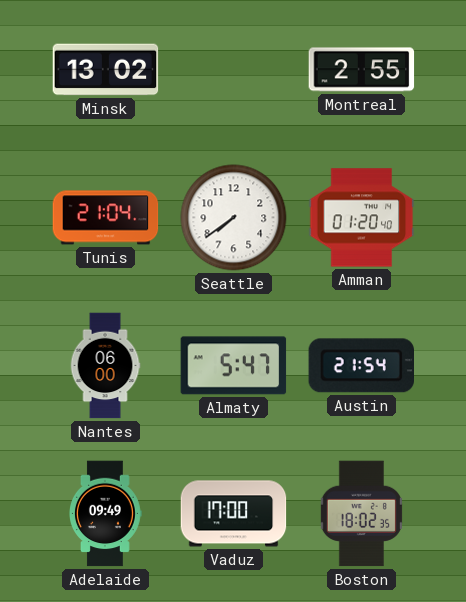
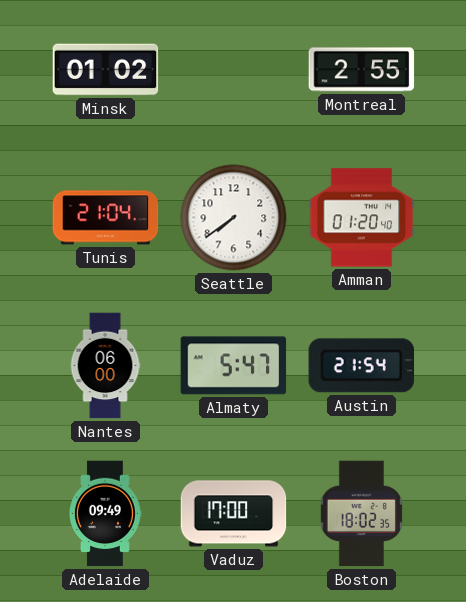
Minsk: 13:02 -> 01:02
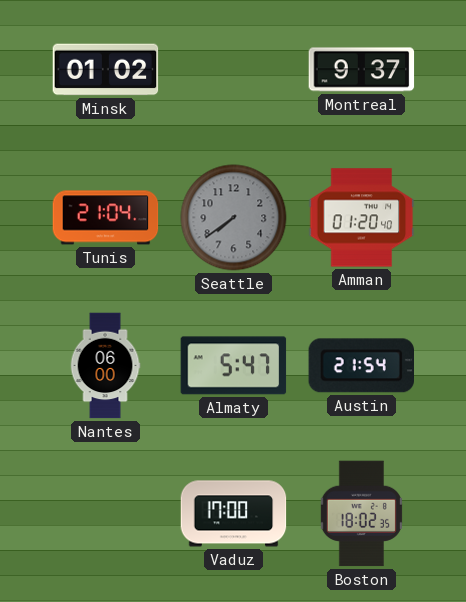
Montreal: 2:55 -> 9:37
Seattle dial: white -> grey
Adelaide: 09:49 -> none
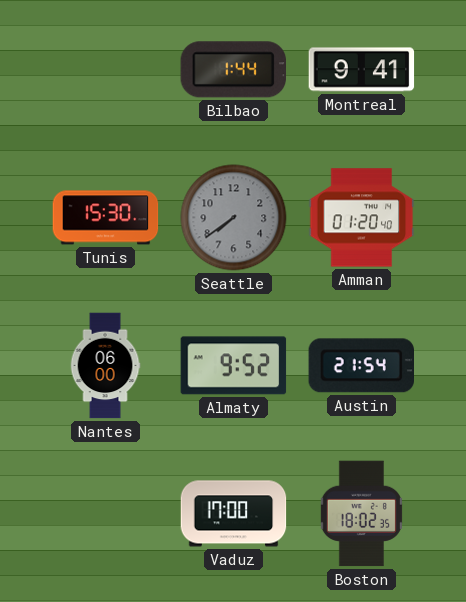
Minsk: 01:02 -> none
Bilbao: none -> 1:44
Montreal: 9:37 -> 9:41
Tunis: 21:04 -> 15:30
Almaty: 5:47 -> 9:52
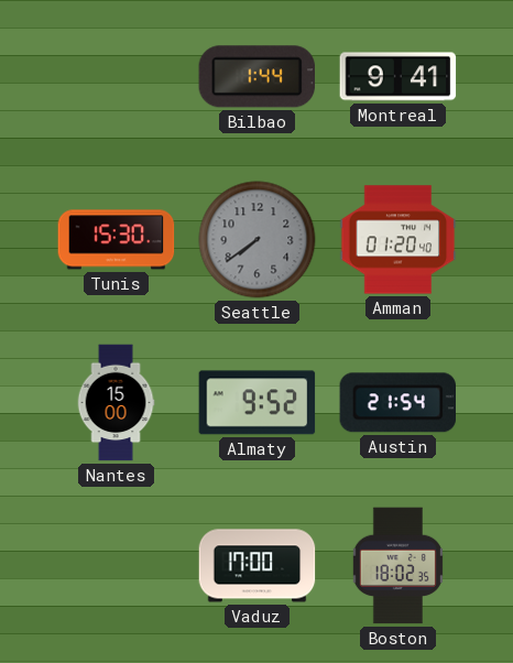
Nantes: 06:00 -> 15:00
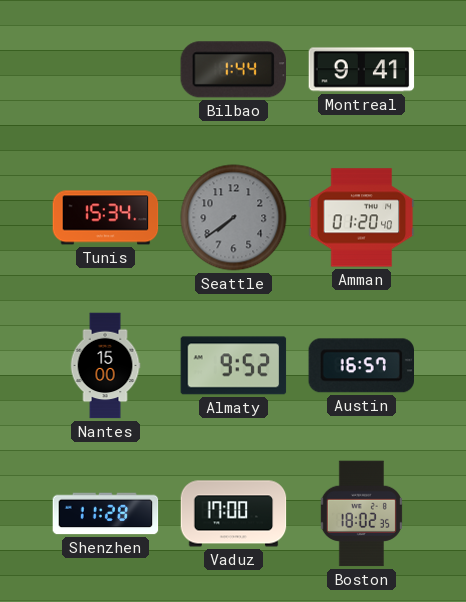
Tunis: 15:30 -> 15:34
Austin: 21:54 -> 16:57
Shenzhen: none -> 11:28
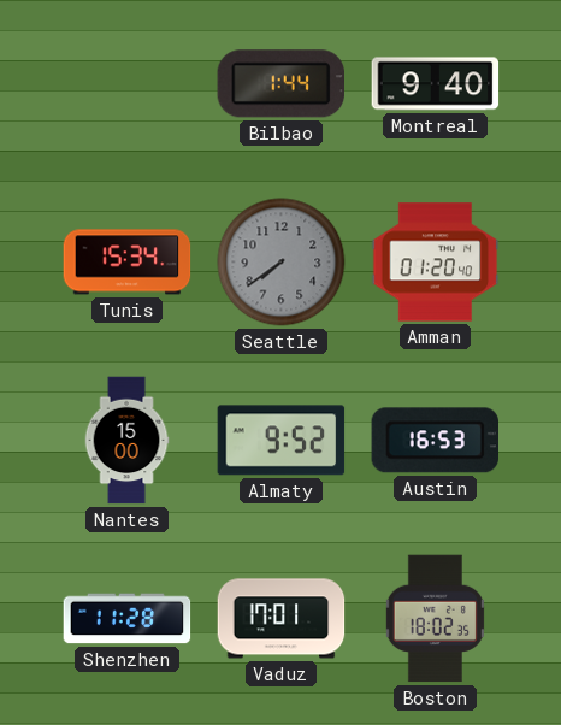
Montreal: 9:41 -> 9:40
Austin: 16:57 -> 16:53
Vaduz: 17:00 -> 17:01
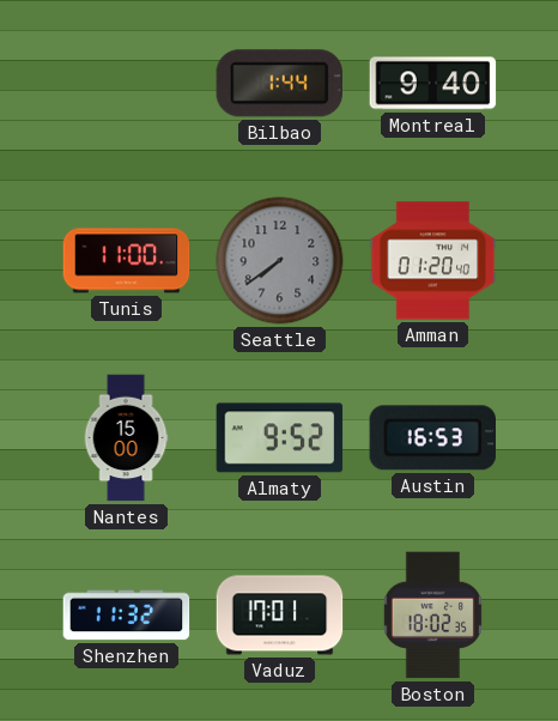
Tunis: 15:34 -> 11:00
Shenzhen: 11:28 -> 11:32
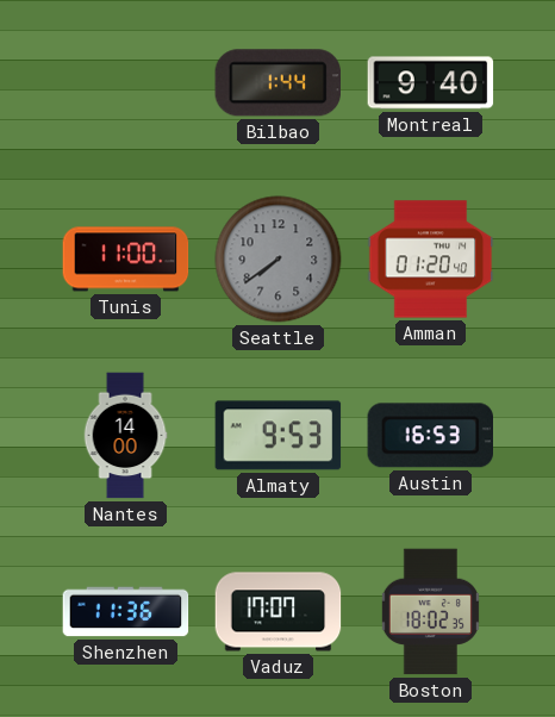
Nantes: 15:00 -> 14:00
Almaty: 9:52 -> 9:53
Shenzhen: 11:32 -> 11:36
Vaduz: 17:01 -> 17:07
